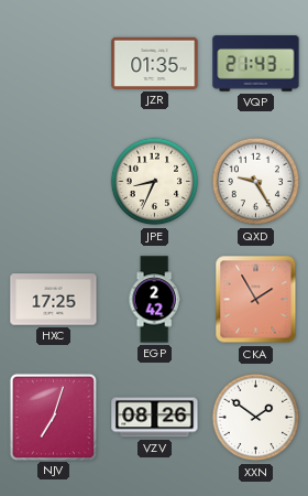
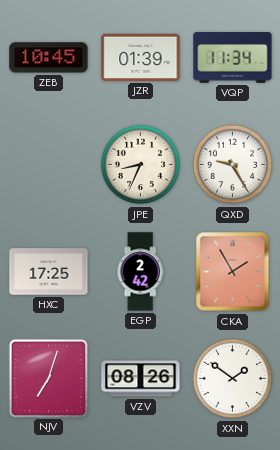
ZEB: none -> 10:45
JZR: 01:35 -> 01:39
VQP: 21:43 -> 11:34
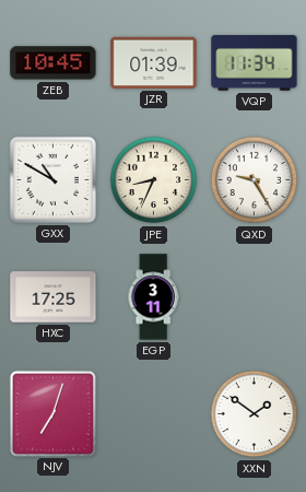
GXX: none -> 10:50
EGP: 2:42 -> 3:11
CKA: 1:55 -> none
VZV: 08:26 -> none
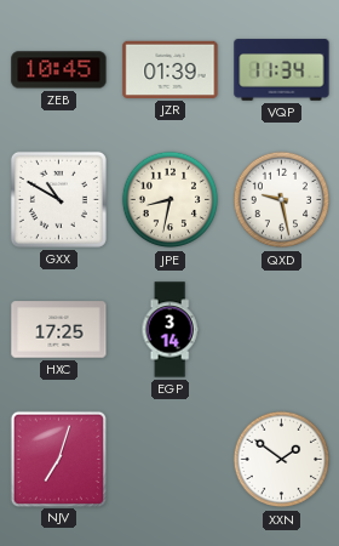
JPE: 8:34 -> 8:32
QXD: 9:25 -> 9:28
EGP: 3:11 -> 3:14
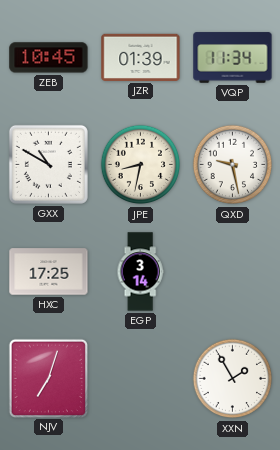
XXN: 1:51 -> 1:55
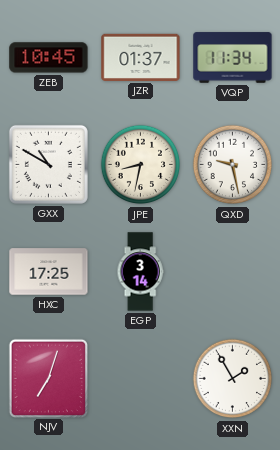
JZR: 01:39 -> 01:37
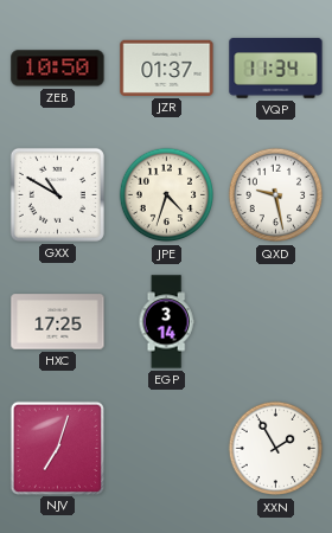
ZEB: 10:45 -> 10:50
JPE: 8:32 -> 4:33
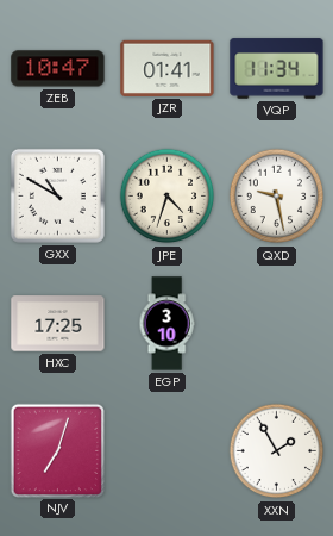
ZEB: 10:50 -> 10:47
JZR: 01:37 -> 01:41
EGP: 3:14 -> 3:10
